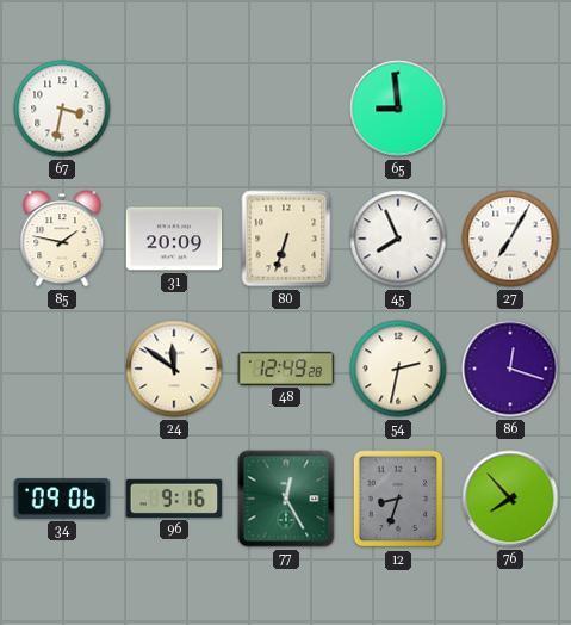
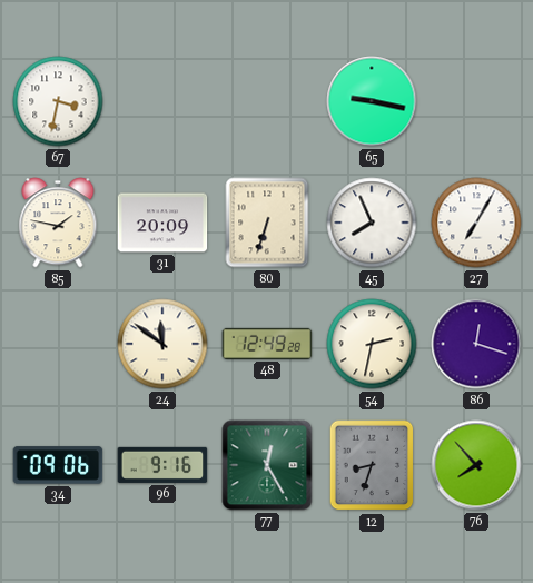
65: 8:59 -> 9:17
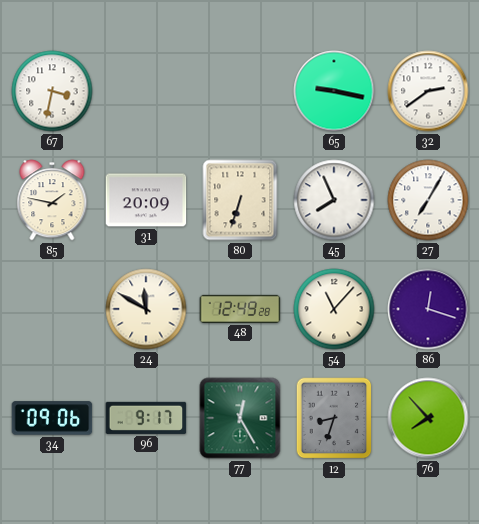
32: none -> 2:39
24: 11:51 -> 11:50
54: 2:32 -> 11:07
96: 9:16 -> 9:17
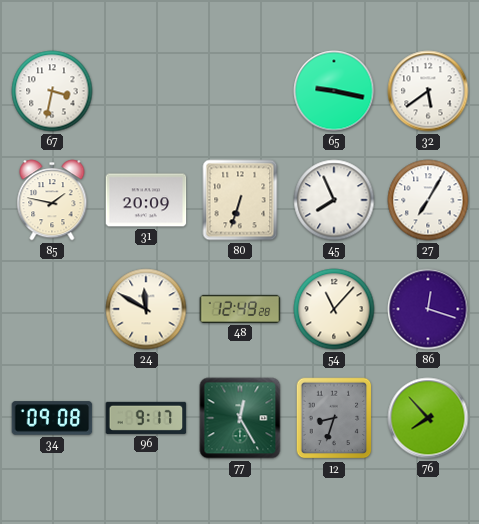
32: 2:39 -> 5:39
34: 09:06 -> 09:08
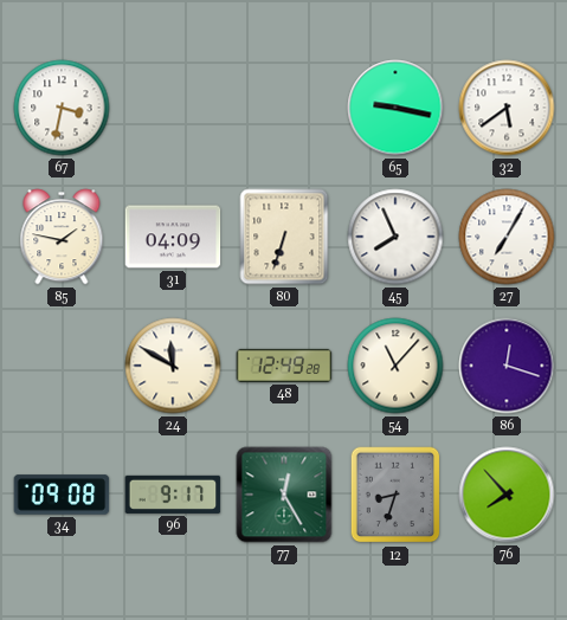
31: 20:09 -> 04:09
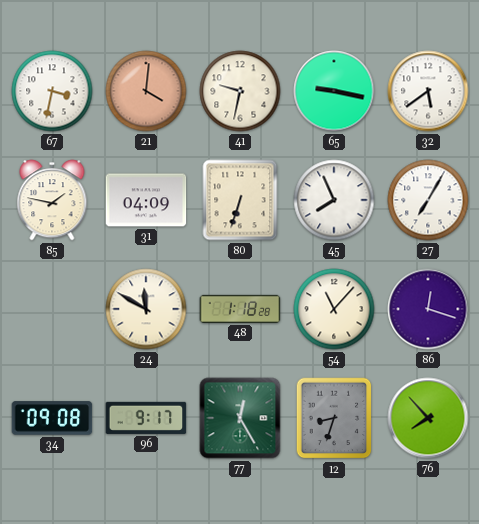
21: none -> 4:01
41: none -> 9:32
48: 12:49 -> 1:18
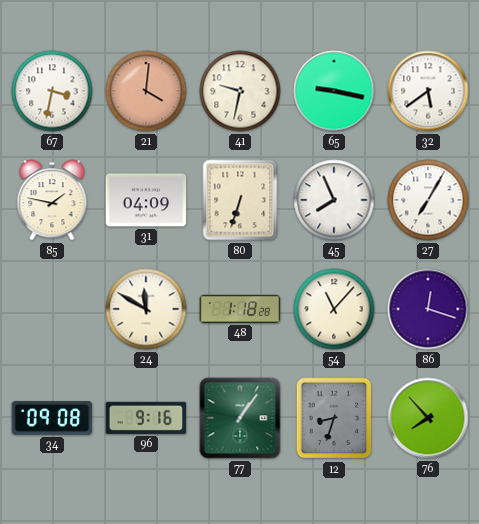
96: 9:17 -> 9:16
77: 12:25 -> 1:06
